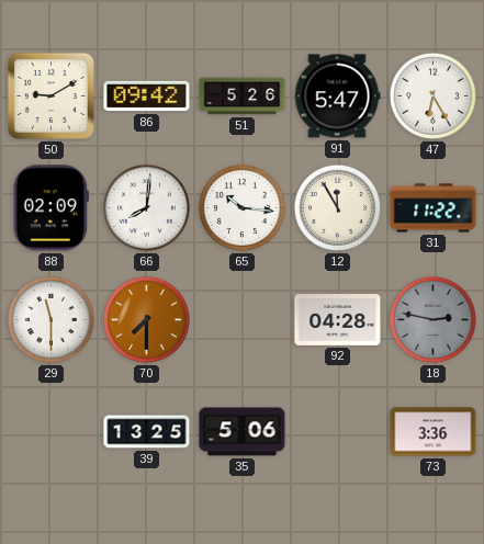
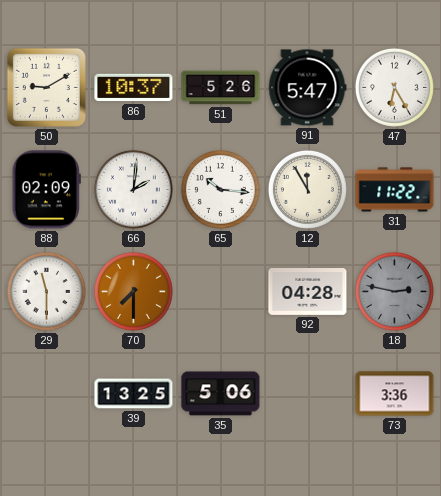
86: 09:42 -> 10:37
66: 8:01 -> 2:01
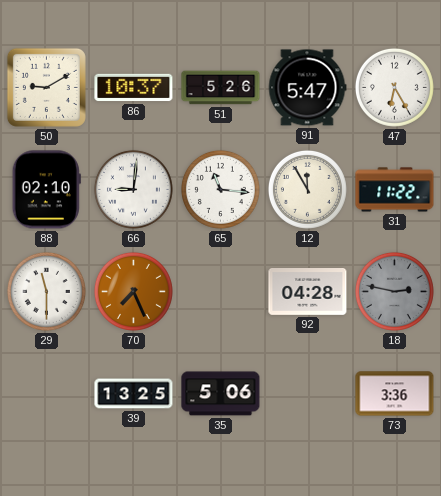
88: 02:09 -> 02:10
66: 2:01 -> 9:01
65: 10:16 -> 11:16
70: 7:30 -> 7:26
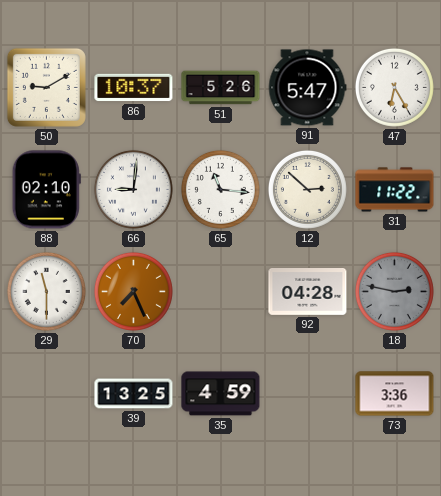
12: 11:55 -> 2:52
35: 5:06 -> 4:59
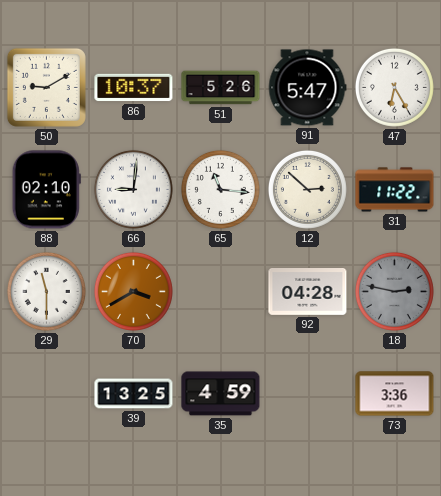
70: 7:26 -> 3:40
